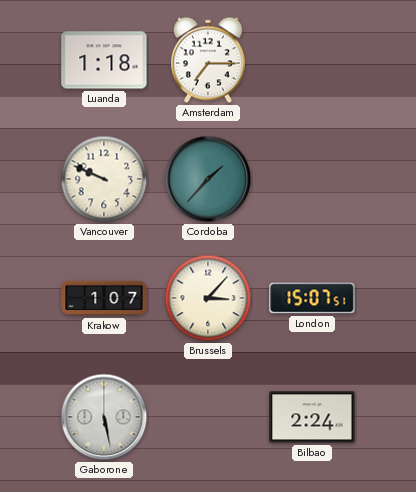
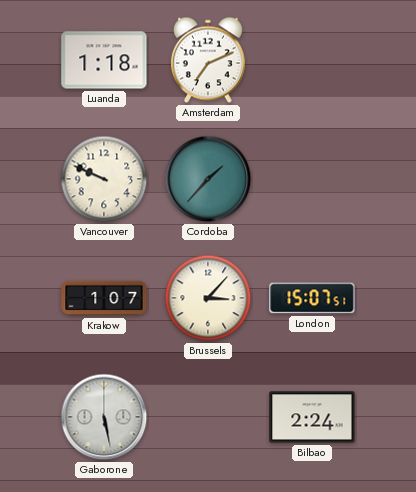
Amsterdam: 7:15 -> 7:11
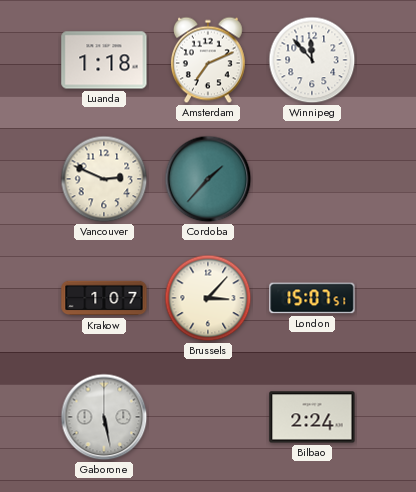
Winnipeg: none -> 11:53
Vancouver: 9:49 -> 2:49
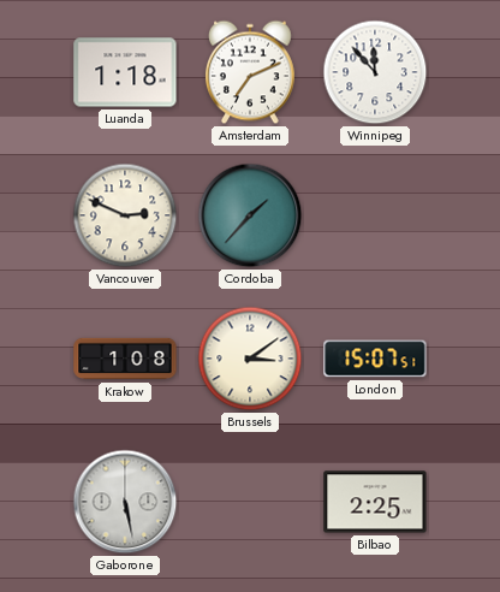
Krakow: 1:07 -> 1:08
Brussels: 3:07 -> 3:09
Bilbao: 2:24 -> 2:25
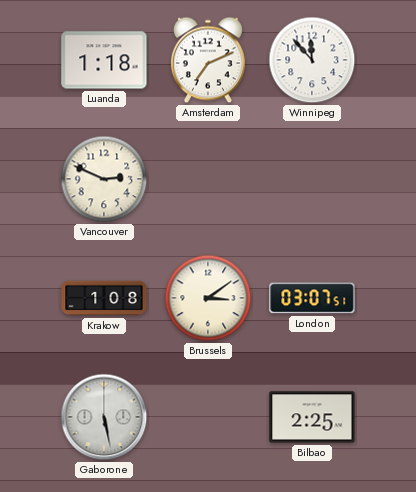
Cordoba: 1:37 -> none
London: 15:07 -> 03:07
